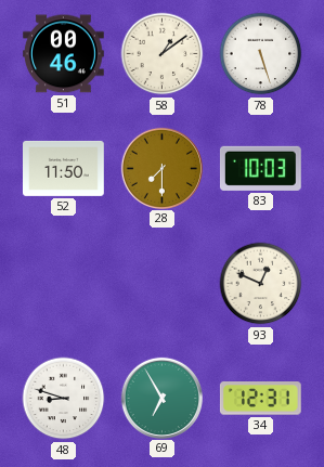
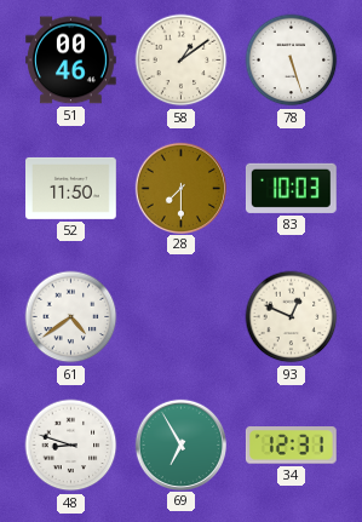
61: none -> 4:39
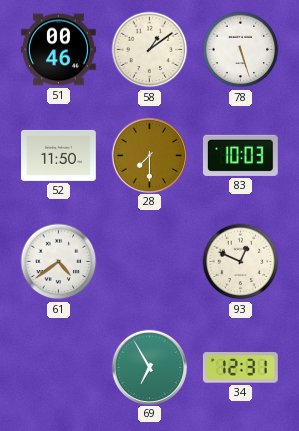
48: 8:48 -> none
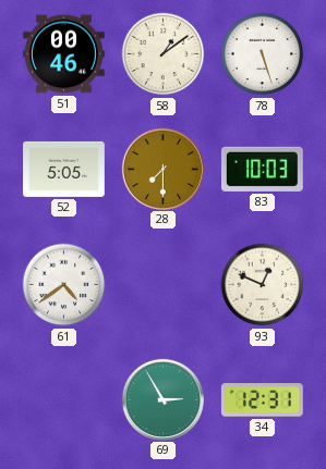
52: 11:50 -> 5:05
69: 6:55 -> 2:55
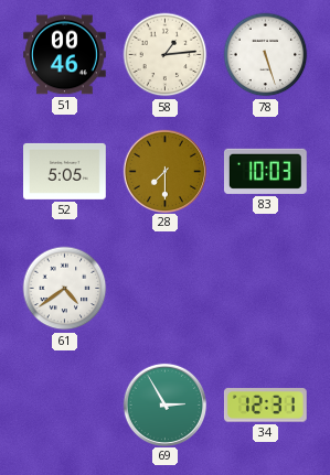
58: 1:09 -> 1:14
93: 12:49 -> none
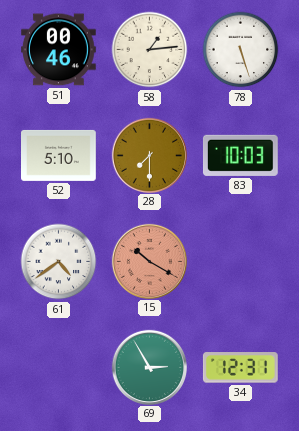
52: 5:05 -> 5:10
15: none -> 10:20
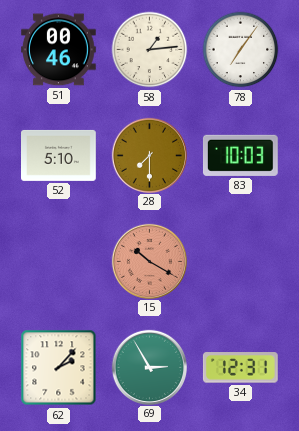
78: 5:27 -> 7:06
61: 4:39 -> none
62: none -> 2:07
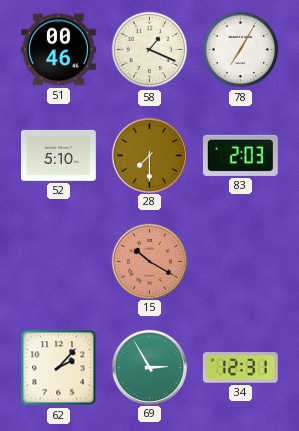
58: 1:14 -> 1:19
78: 7:06 -> 7:05
83: 10:03 -> 2:03
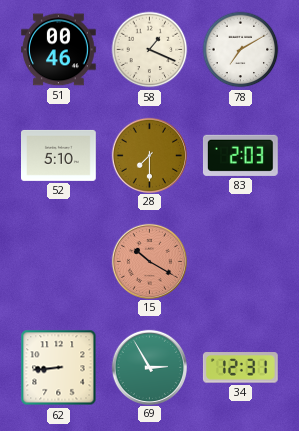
78: 7:05 -> 7:10
62: 2:07 -> 8:44
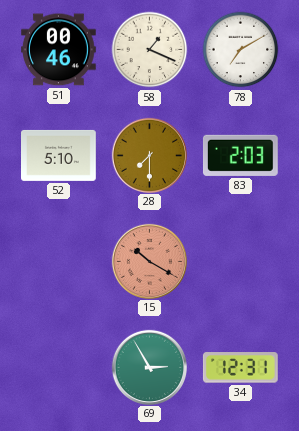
62: 8:44 -> none
